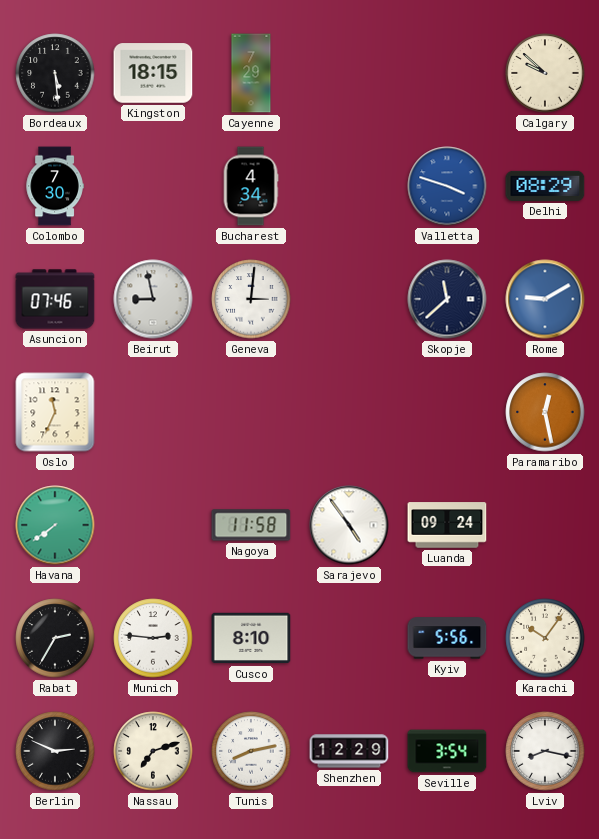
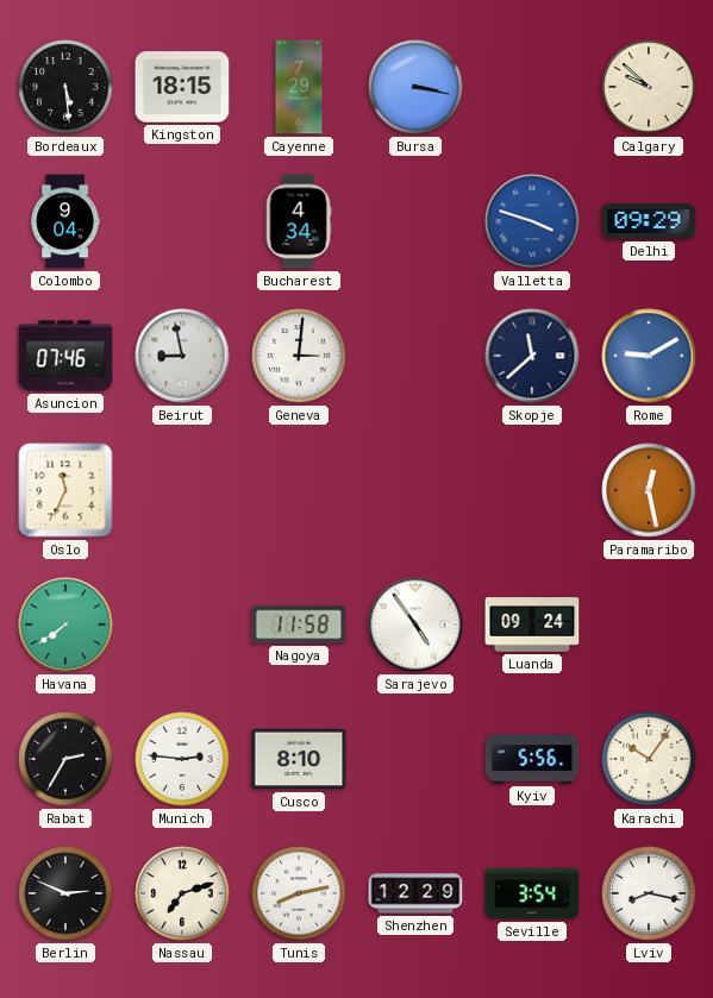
Bursa: none -> 3:17
Colombo: 7:30 -> 9:04
Delhi: 08:29 -> 09:29
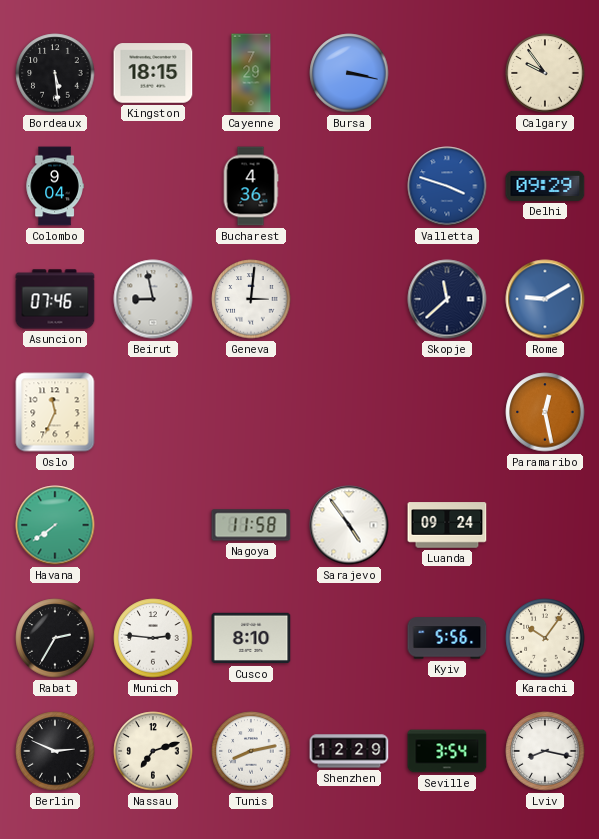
Calgary: 9:52 -> 9:54
Bucharest: 4:34 -> 4:36
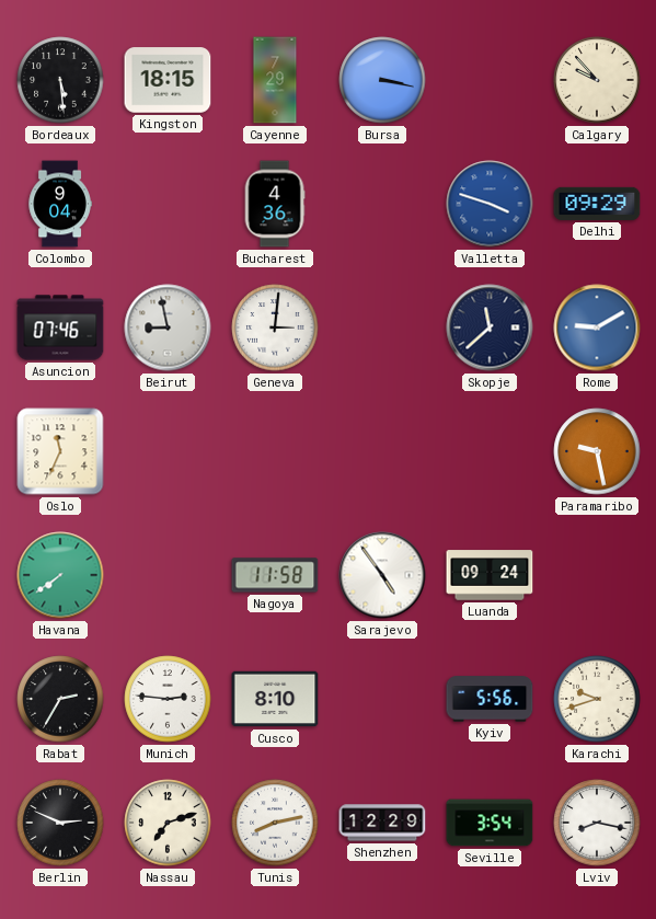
Calgary: 9:54 -> 9:53
Paramaribo: 12:28 -> 9:28
Karachi: 10:06 -> 9:42
